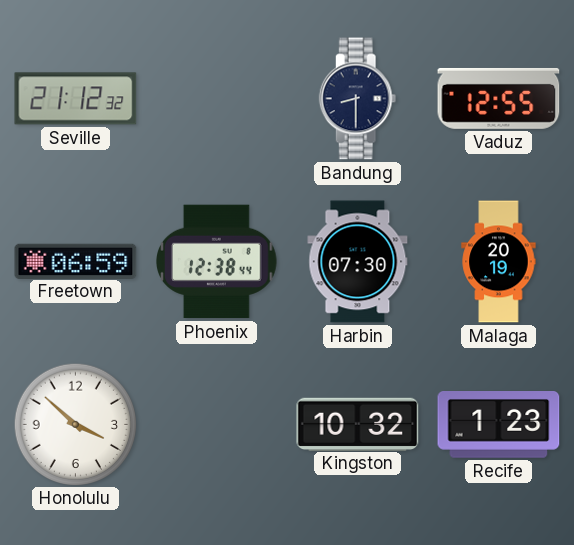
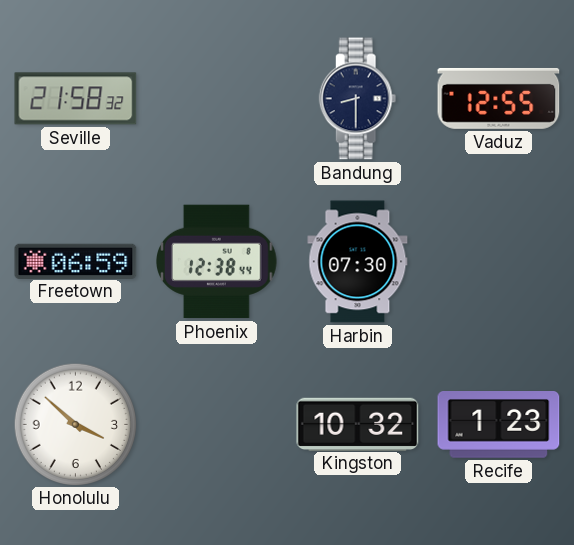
Seville: 21:12 -> 21:58
Malaga: 20:19 -> none
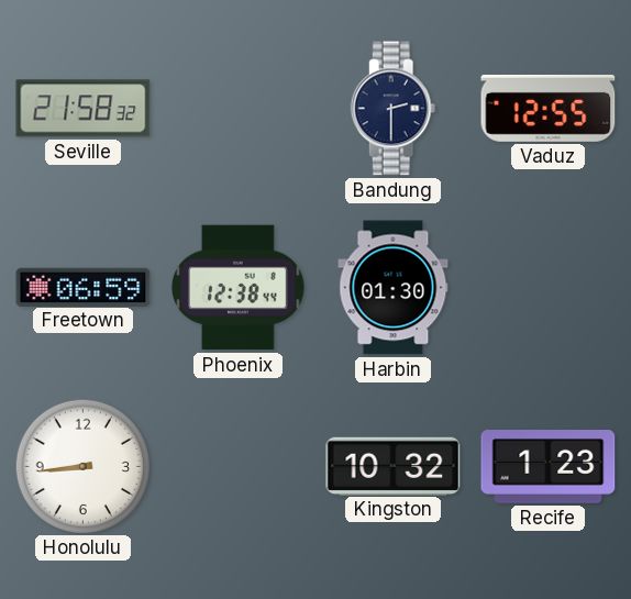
Bandung: 8:30 -> 2:30
Harbin: 07:30 -> 01:30
Honolulu: 3:52 -> 8:44
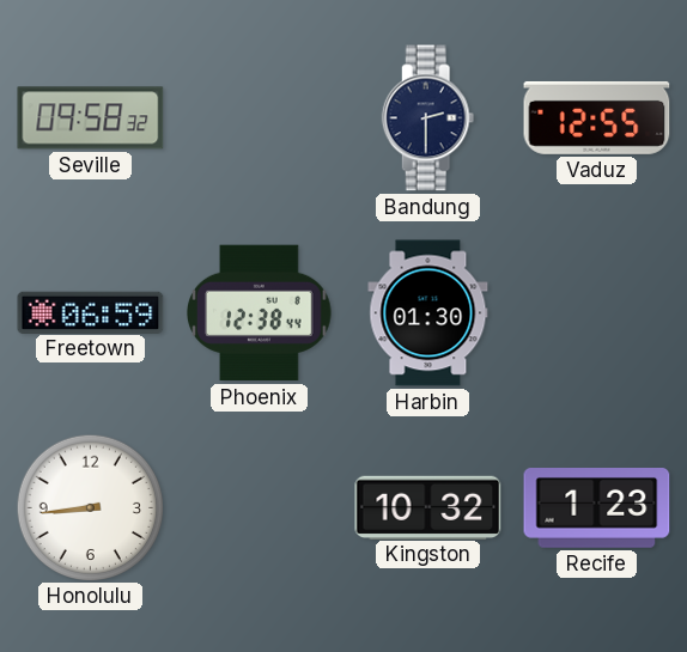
Seville: 21:58 -> 09:58
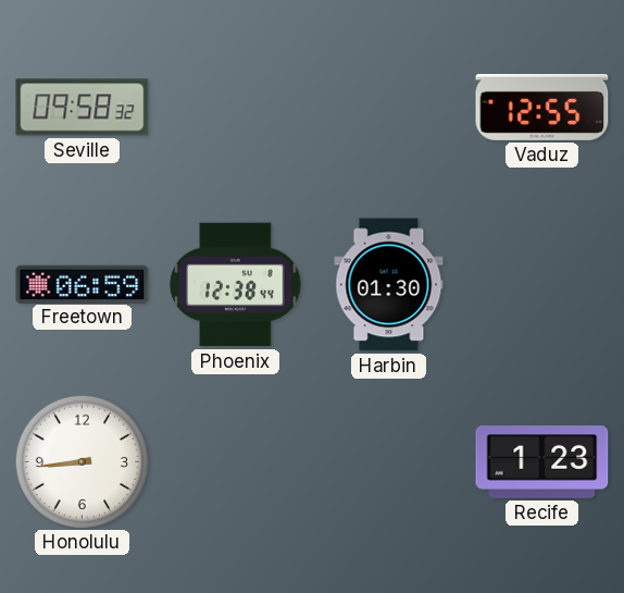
Bandung: 2:30 -> none
Kingston: 10:32 -> none
